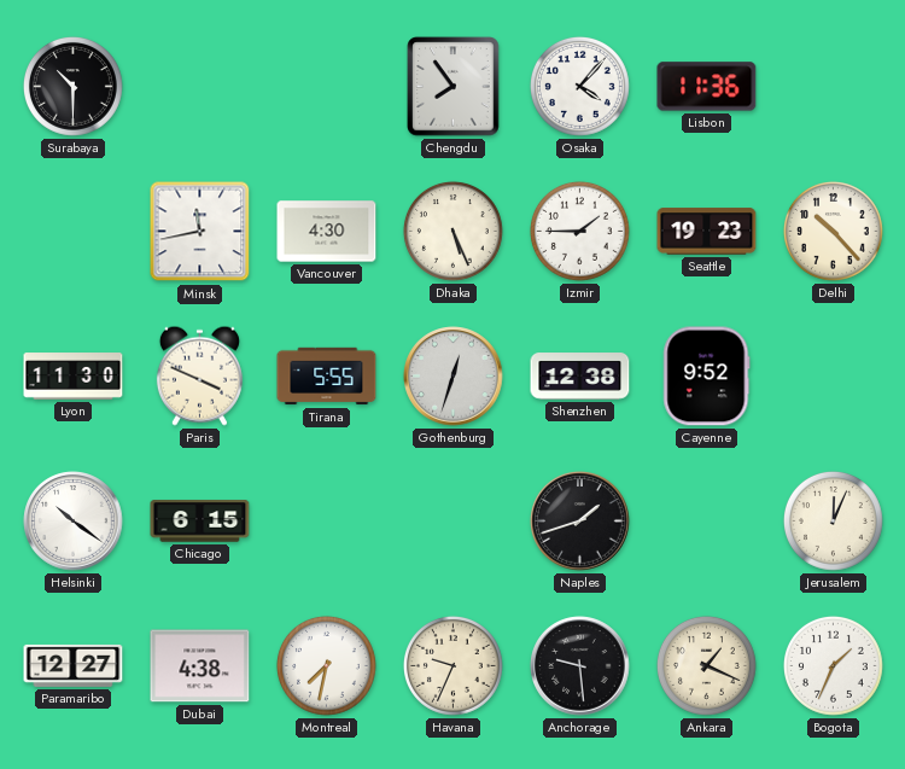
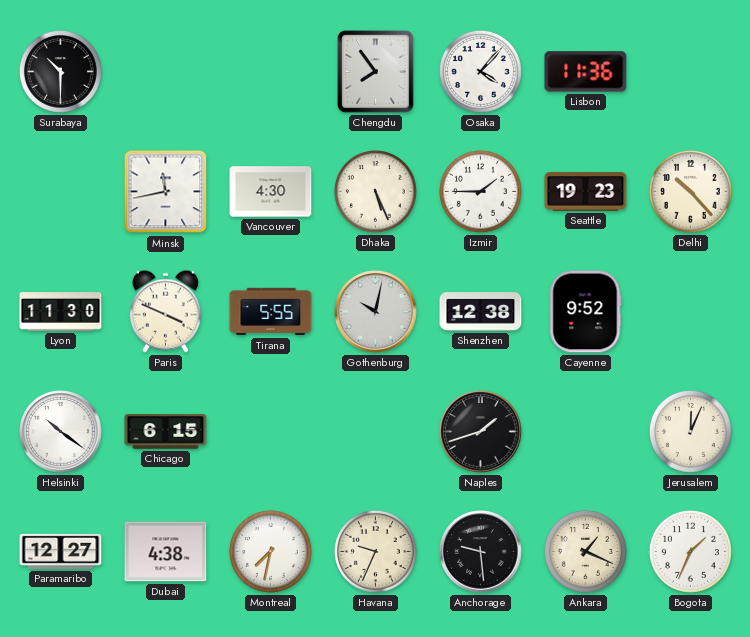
Gothenburg: 12:33 -> 10:02
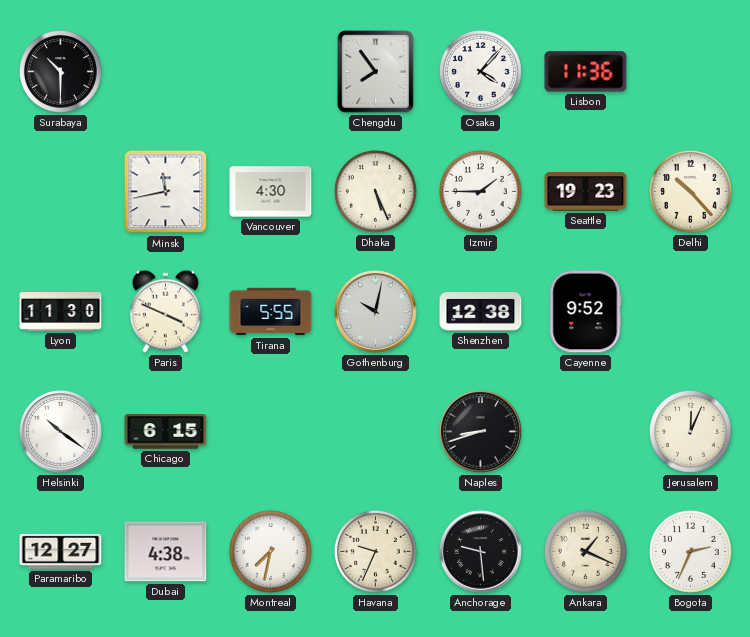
Naples: 1:42 -> 8:42
Bogota: 1:34 -> 2:34
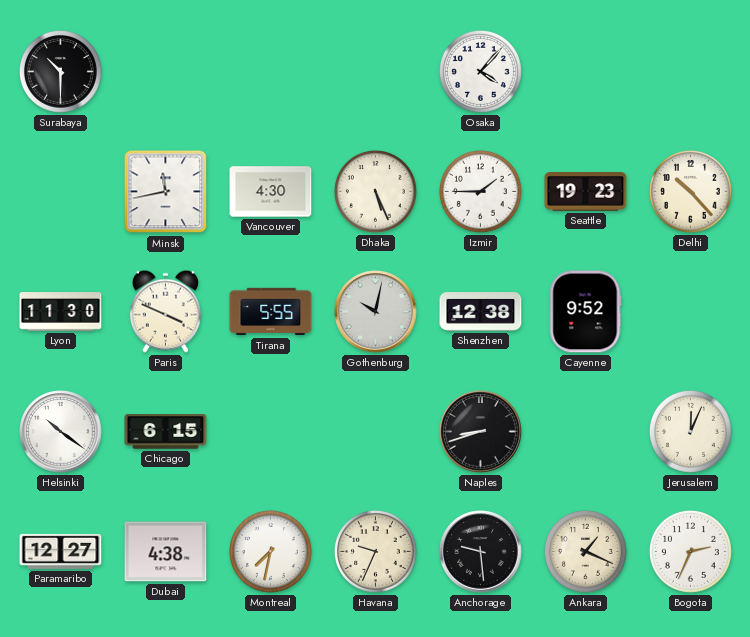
Chengdu: 7:54 -> none
Lisbon: 11:36 -> none
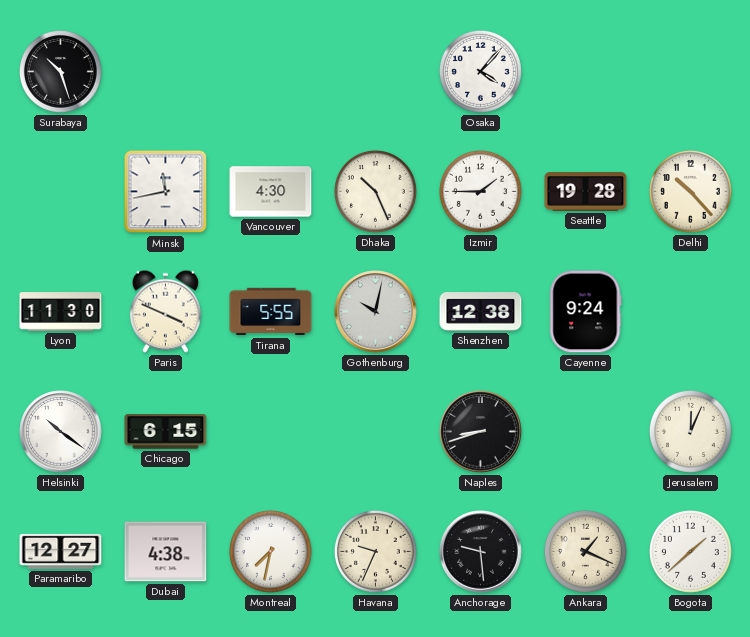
Surabaya: 10:30 -> 10:27
Dhaka: 5:26 -> 10:26
Seattle: 19:23 -> 19:28
Cayenne: 9:52 -> 9:24
Bogota: 2:34 -> 1:38
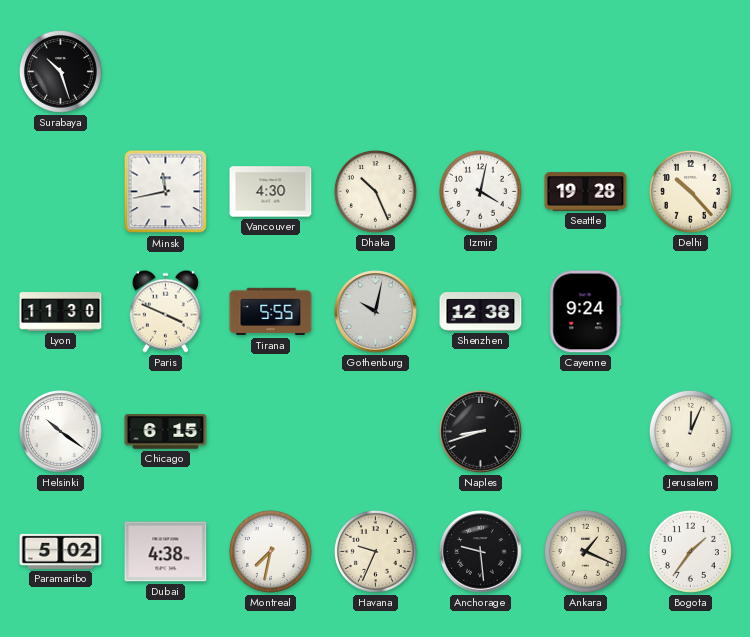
Osaka: 4:07 -> none
Izmir: 1:45 -> 4:02
Paramaribo: 12:27 -> 5:02
Bogota: 1:38 -> 1:36
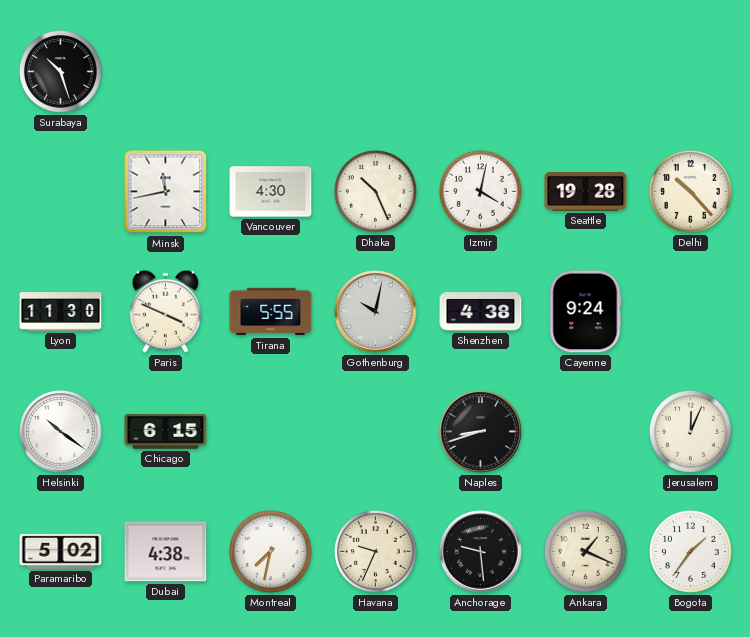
Shenzhen: 12:38 -> 4:38
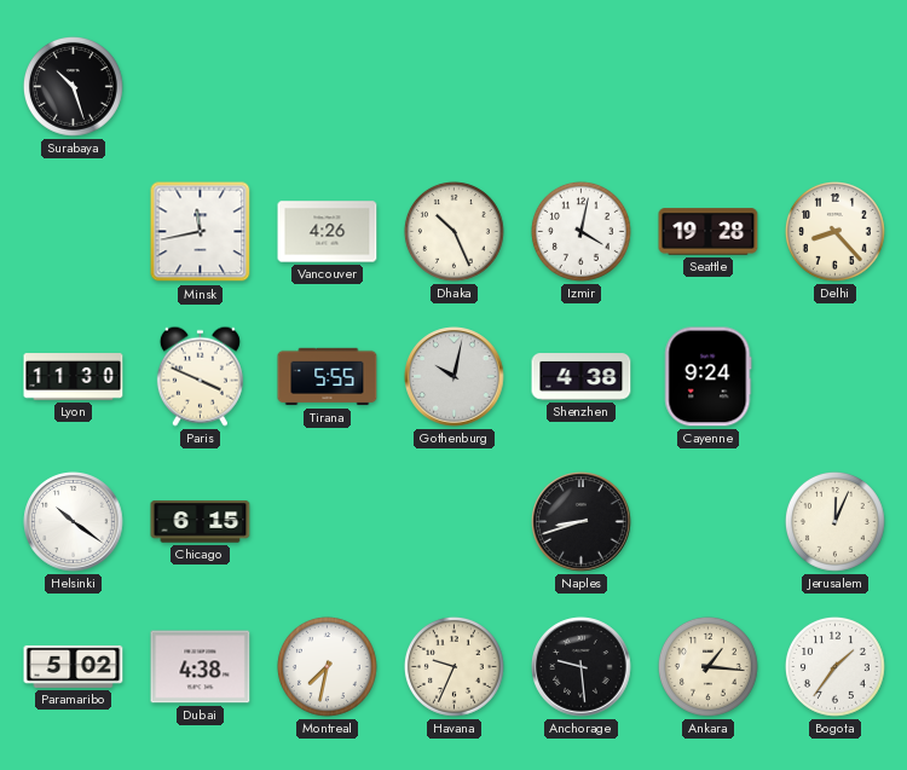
Vancouver: 4:30 -> 4:26
Delhi: 10:23 -> 8:23
Ankara: 1:19 -> 1:16
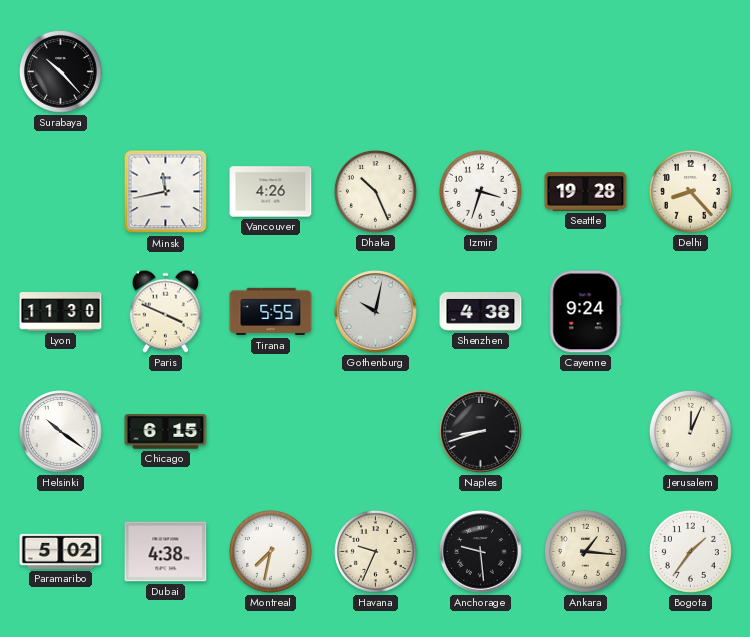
Surabaya: 10:27 -> 10:23
Izmir: 4:02 -> 3:33
